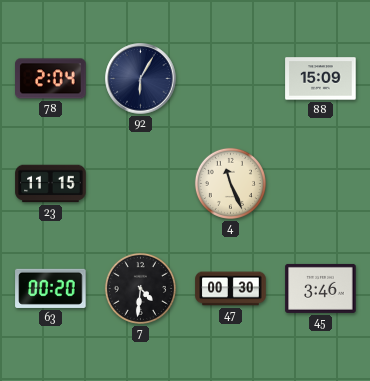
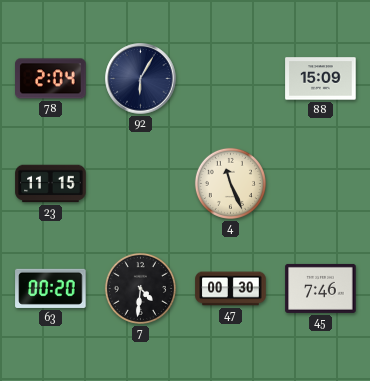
45: 3:46 -> 7:46
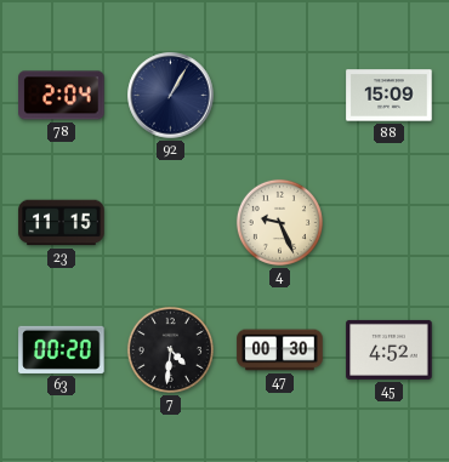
92: 6:05 -> 1:05
4: 11:26 -> 9:26
45: 7:46 -> 4:52
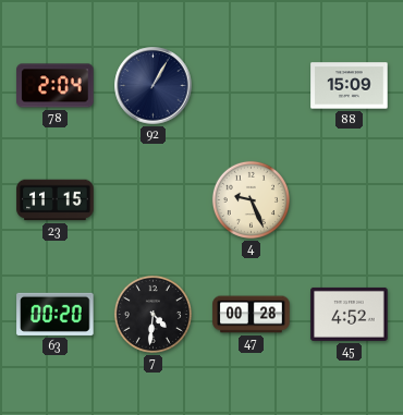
47: 00:30 -> 00:28
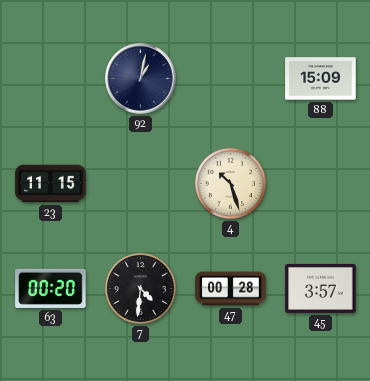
78: 2:04 -> none
92: 1:05 -> 1:02
4: 9:26 -> 10:27
45: 4:52 -> 3:57
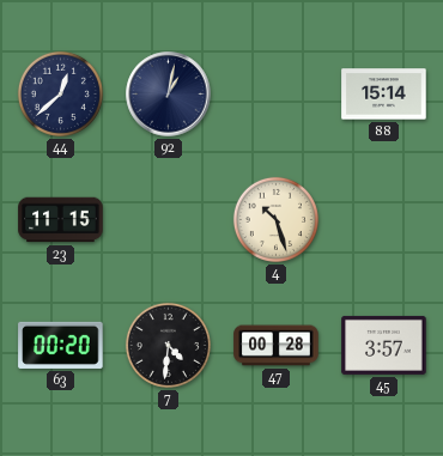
44: none -> 12:38
88: 15:09 -> 15:14
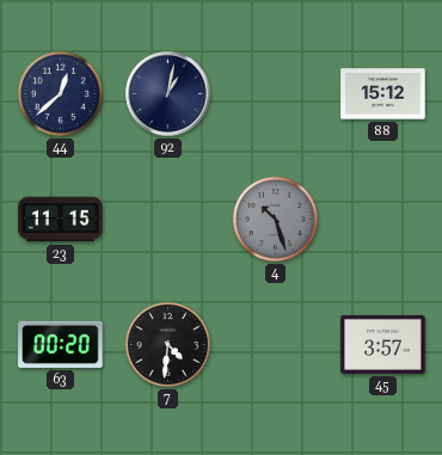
88: 15:14 -> 15:12
4 dial: cream -> grey
47: 00:28 -> none
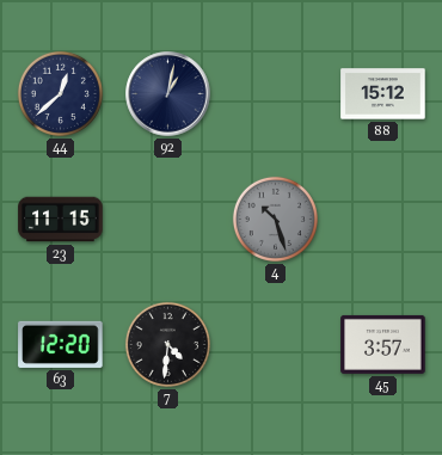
63: 00:20 -> 12:20
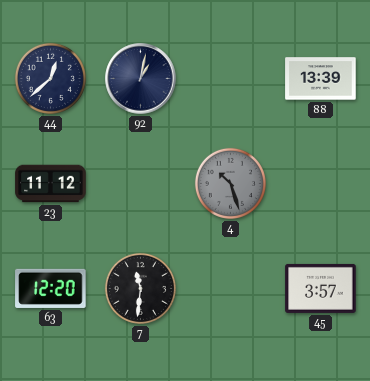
88: 15:12 -> 13:39
23: 11:15 -> 11:12
7: 4:31 -> 11:31
